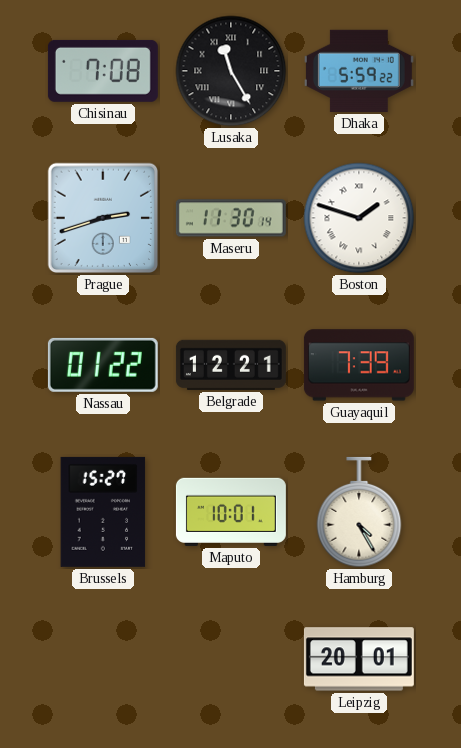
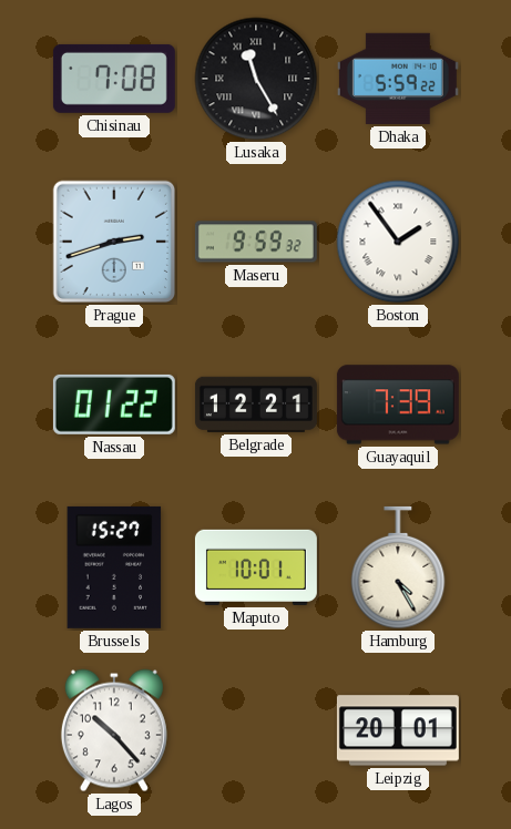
Maseru: 11:30 -> 9:59
Boston: 1:48 -> 1:54
Lagos: none -> 10:23
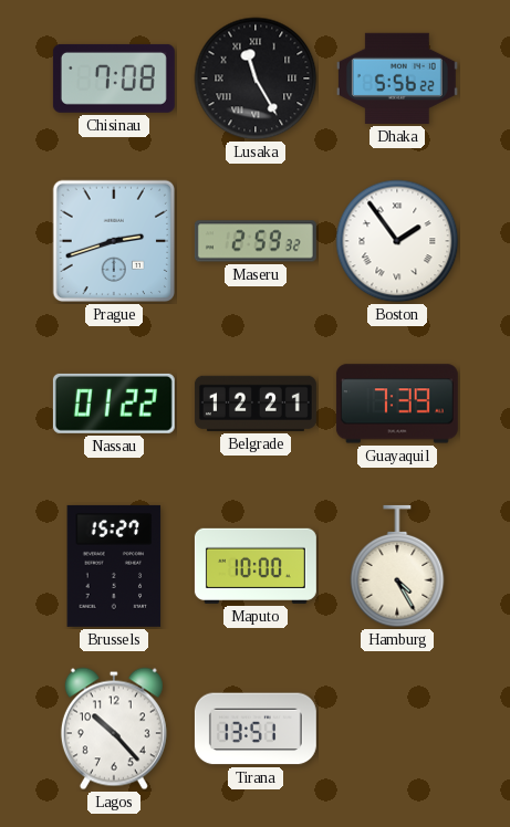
Dhaka: 5:59 -> 5:56
Maseru: 9:59 -> 2:59
Maputo: 10:01 -> 10:00
Tirana: none -> 13:51
Leipzig: 20:01 -> none
